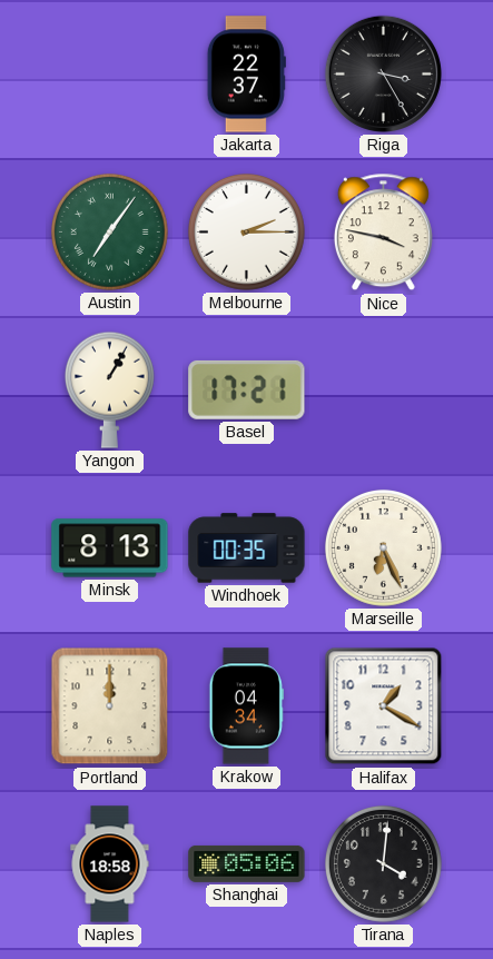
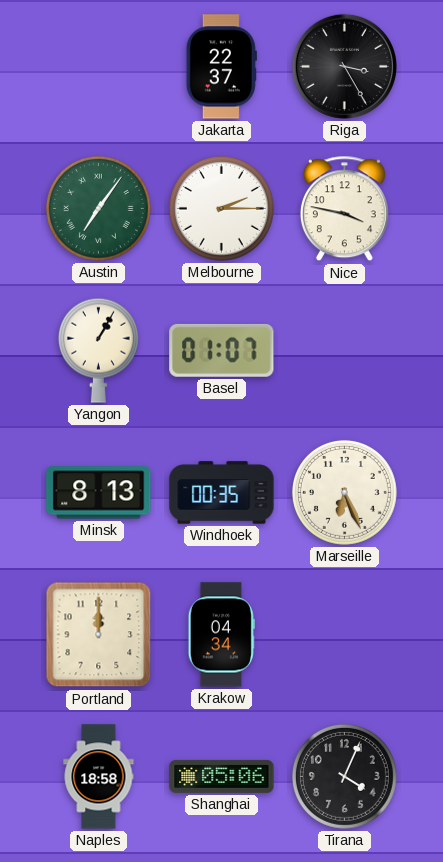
Basel: 17:21 -> 01:07
Halifax: 1:20 -> none
Tirana: 4:01 -> 4:04
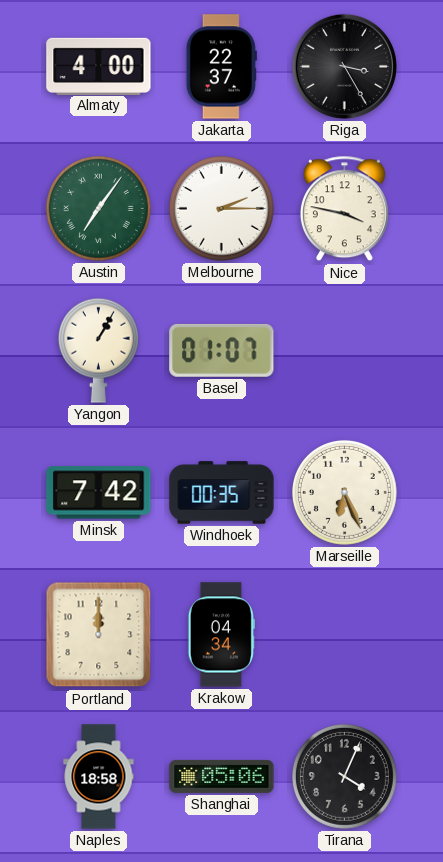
Almaty: none -> 4:00
Minsk: 8:13 -> 7:42
